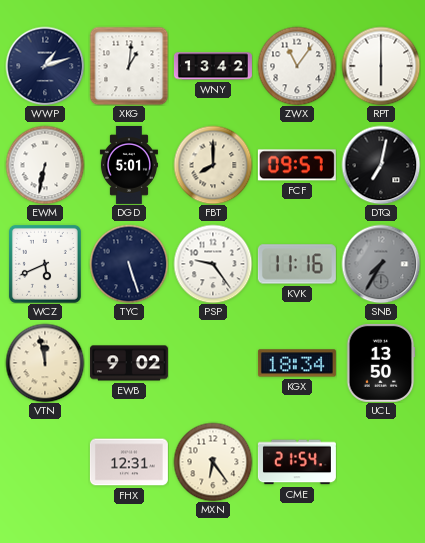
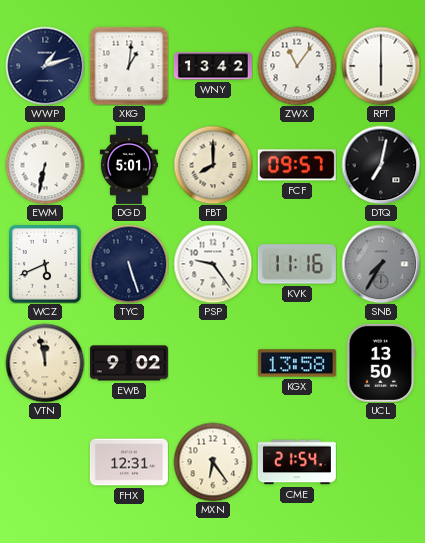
KGX: 18:34 -> 13:58
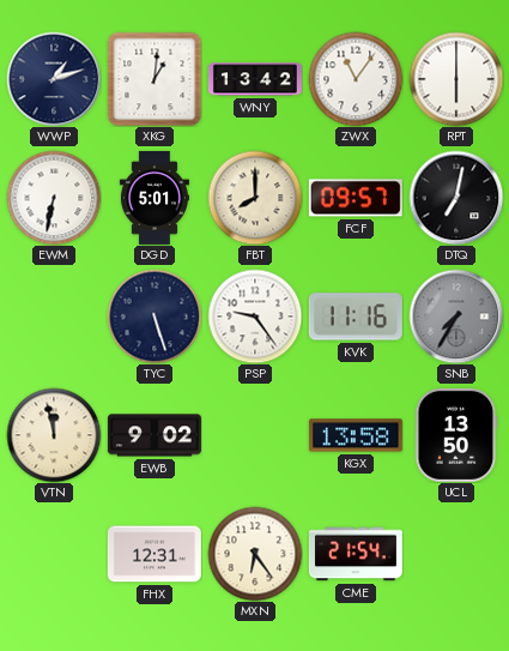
WCZ: 5:41 -> none
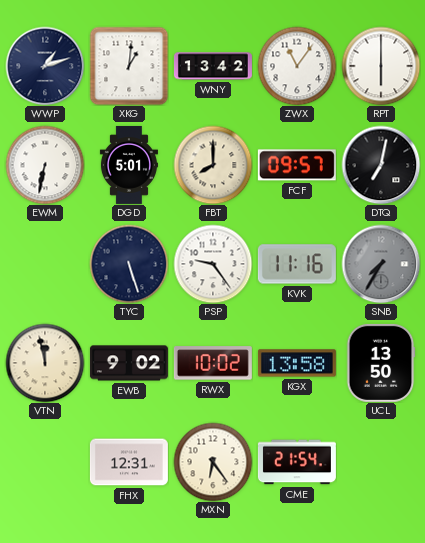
RWX: none -> 10:02
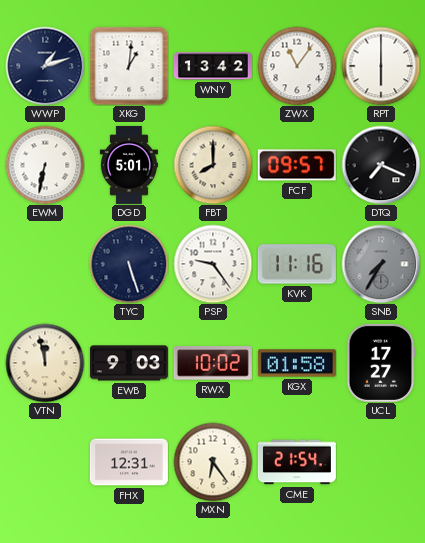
DTQ: 7:02 -> 7:19
EWB: 9:02 -> 9:03
KGX: 13:58 -> 01:58
UCL: 13:50 -> 17:27
